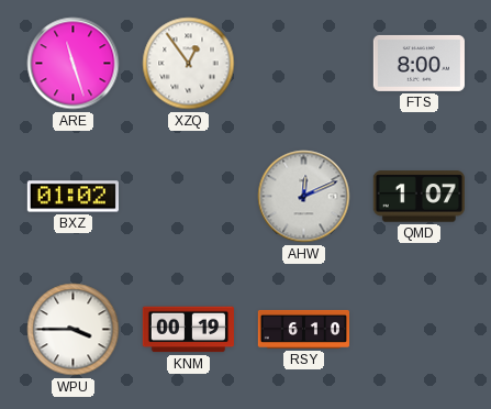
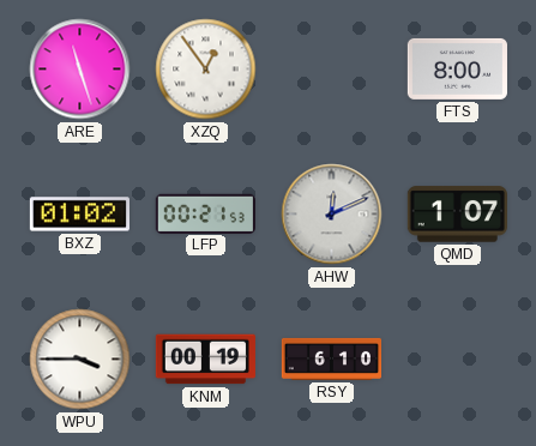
LFP: none -> 00:21
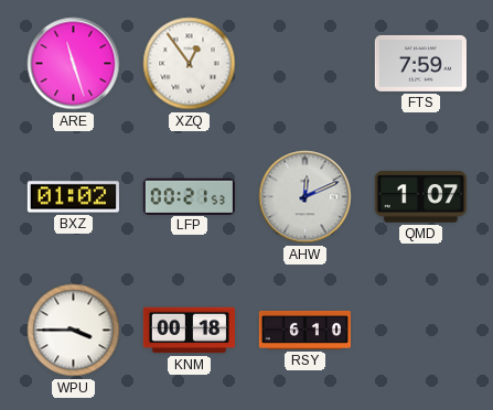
FTS: 8:00 -> 7:59
KNM: 00:19 -> 00:18
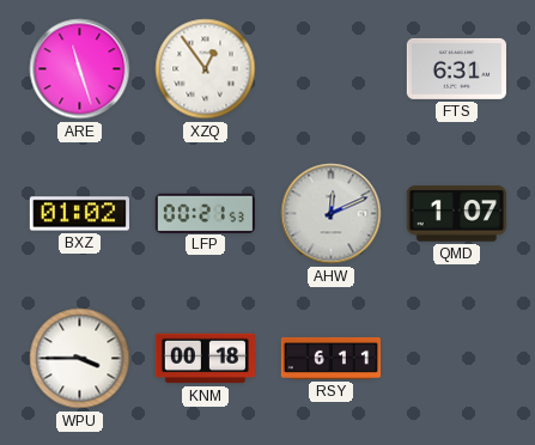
FTS: 7:59 -> 6:31
RSY: 6:10 -> 6:11
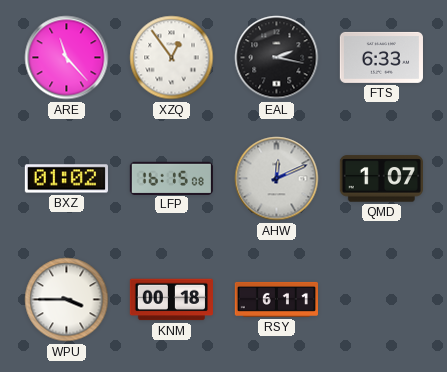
ARE: 11:27 -> 11:23
EAL: none -> 2:17
FTS: 6:31 -> 6:33
LFP: 00:21 -> 16:15
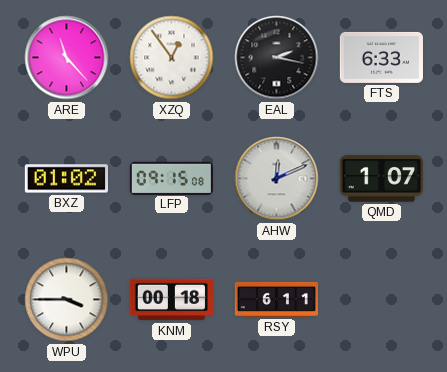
LFP: 16:15 -> 09:15
